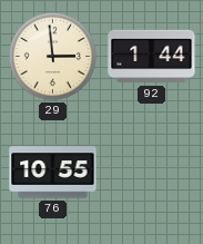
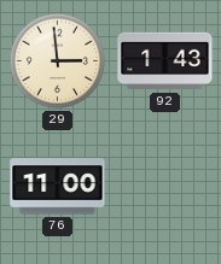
92: 1:44 -> 1:43
76: 10:55 -> 11:00
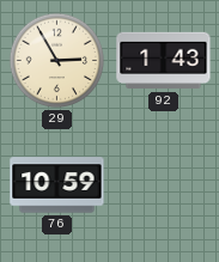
29: 2:59 -> 2:55
76: 11:00 -> 10:59
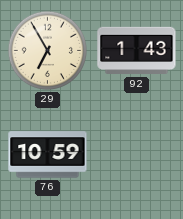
29: 2:55 -> 6:55
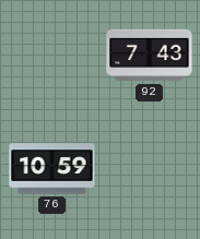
29: 6:55 -> none
92: 1:43 -> 7:43
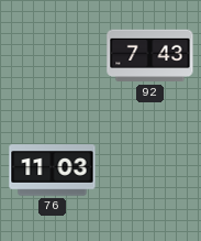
76: 10:59 -> 11:03
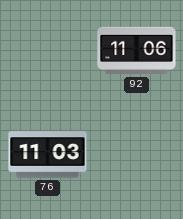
92: 7:43 -> 11:06
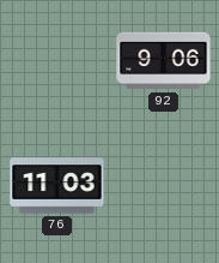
92: 11:06 -> 9:06
